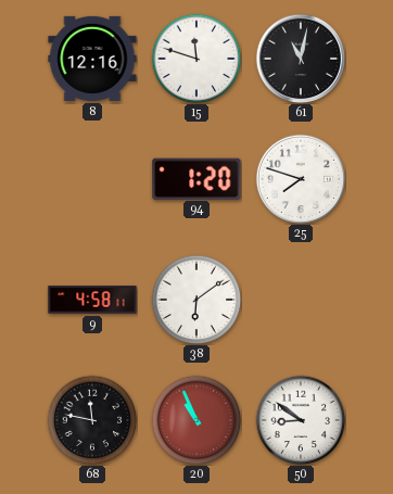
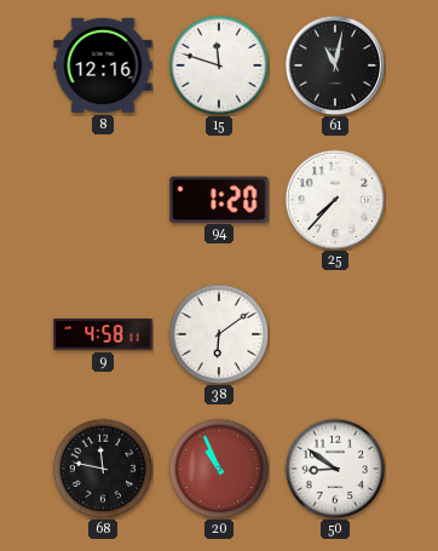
25: 7:48 -> 7:37
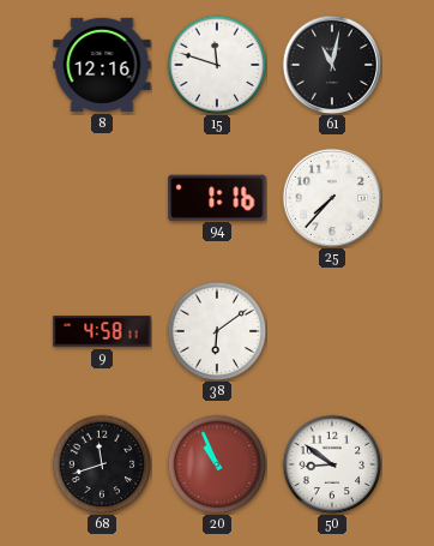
94: 1:20 -> 1:16
68: 11:47 -> 11:42
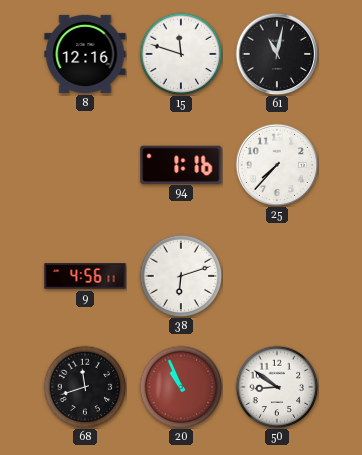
9: 4:58 -> 4:56
38: 6:09 -> 6:12
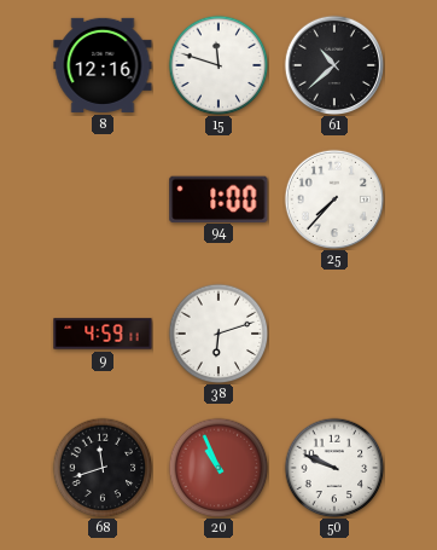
61: 11:02 -> 10:38
94: 1:16 -> 1:00
9: 4:56 -> 4:59
50: 8:51 -> 9:49
